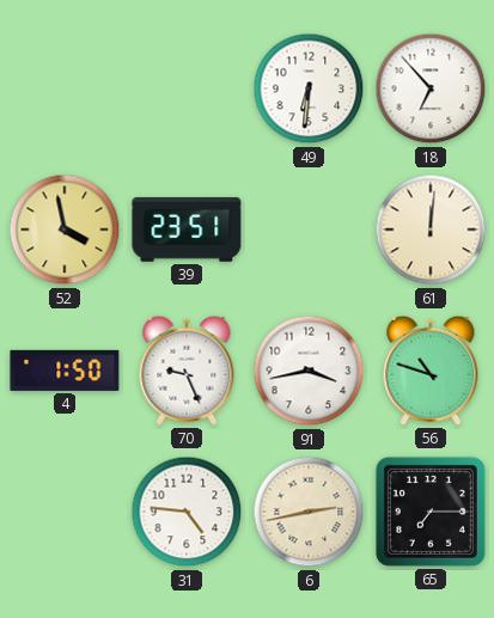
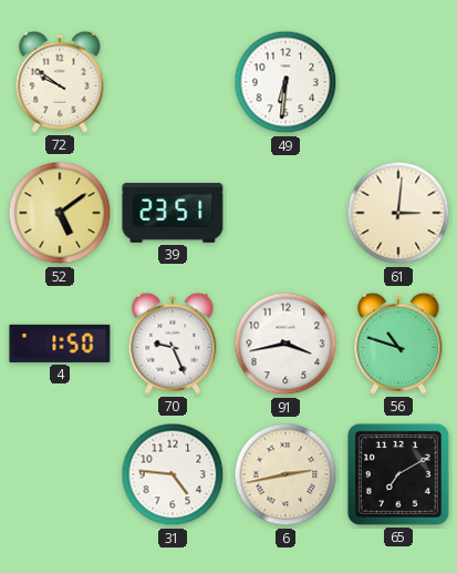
72: none -> 9:51
18: 6:53 -> none
52: 3:58 -> 5:09
61: 12:01 -> 3:01
65: 7:15 -> 7:10
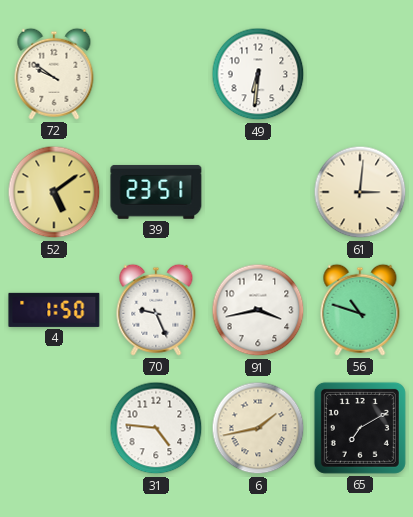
6: 2:43 -> 1:43
